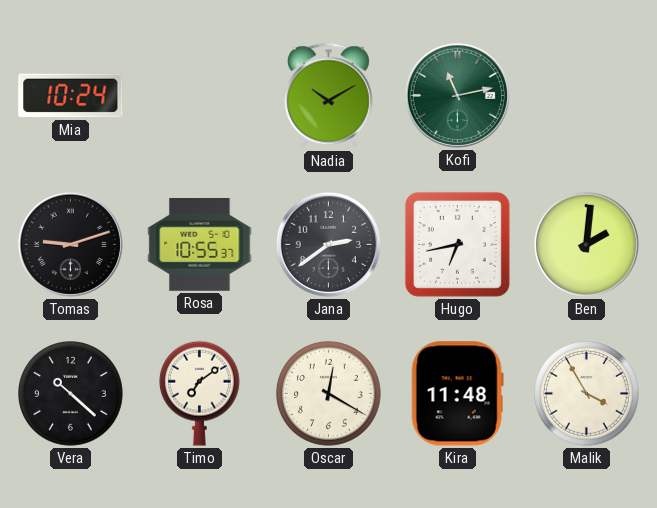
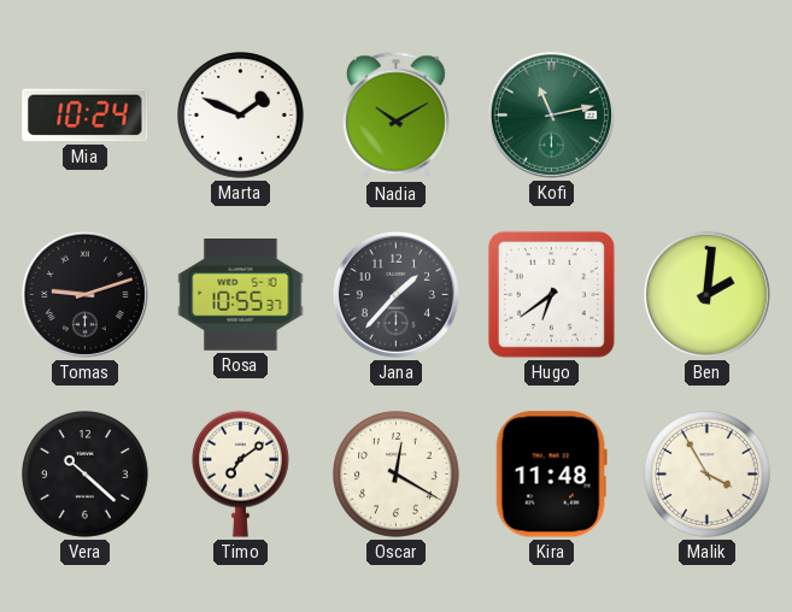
Marta: none -> 1:49
Jana: 2:39 -> 1:37
Hugo: 6:43 -> 6:39
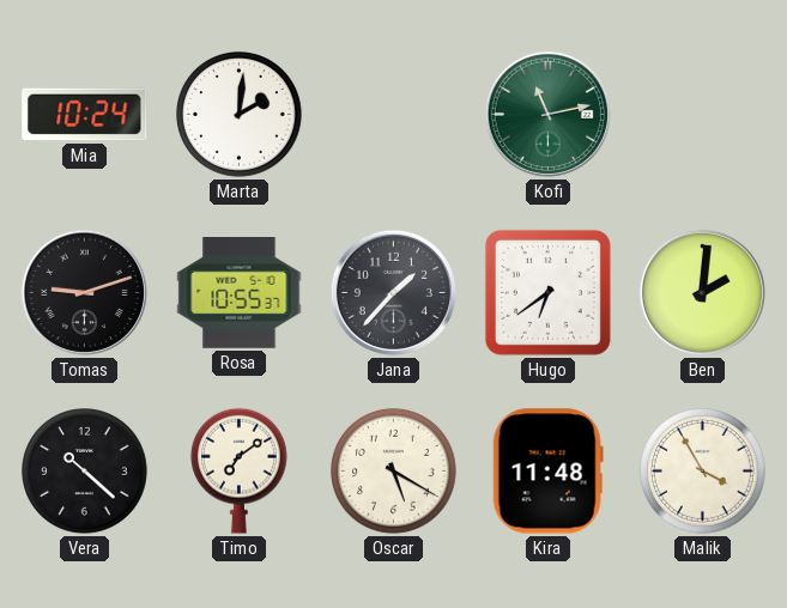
Marta: 1:49 -> 2:01
Nadia: 10:10 -> none
Oscar: 12:20 -> 5:20
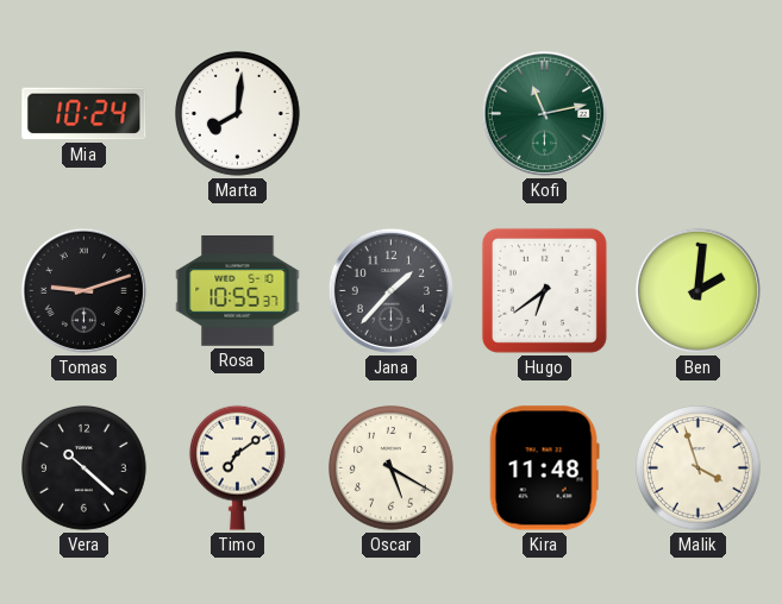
Marta: 2:01 -> 8:01
Malik: 3:55 -> 3:57
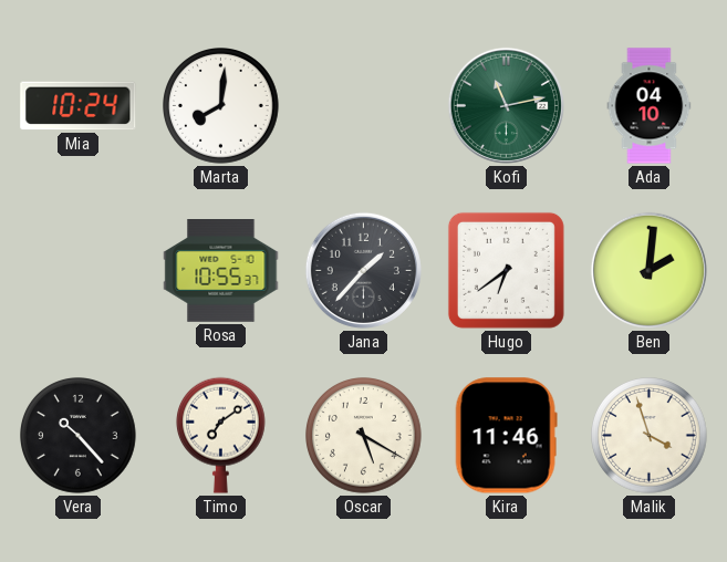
Ada: none -> 04:10
Tomas: 9:12 -> none
Vera: 10:22 -> 10:23
Kira: 11:48 -> 11:46
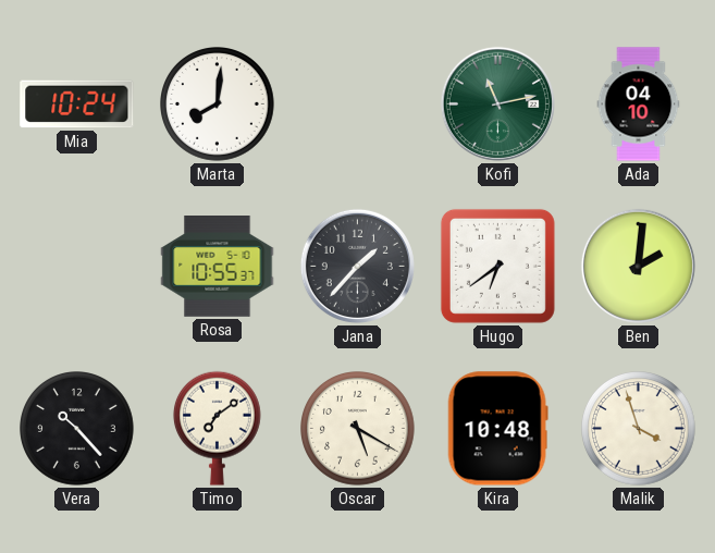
Kira: 11:46 -> 10:48
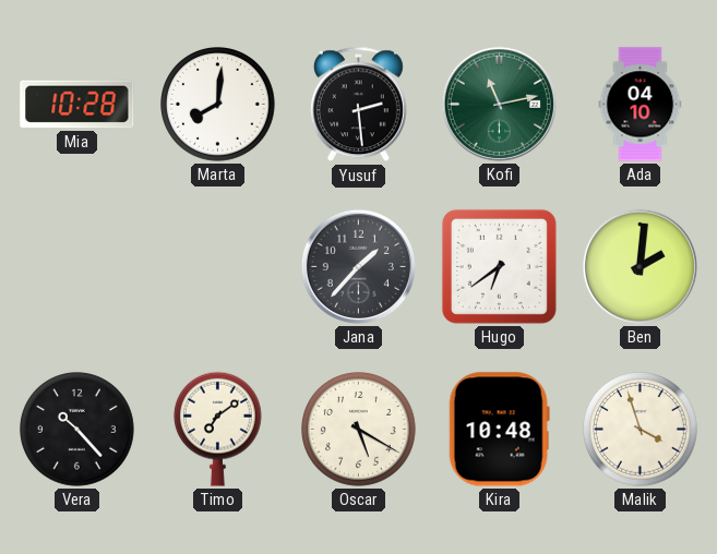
Mia: 10:24 -> 10:28
Yusuf: none -> 2:29
Rosa: 10:55 -> none
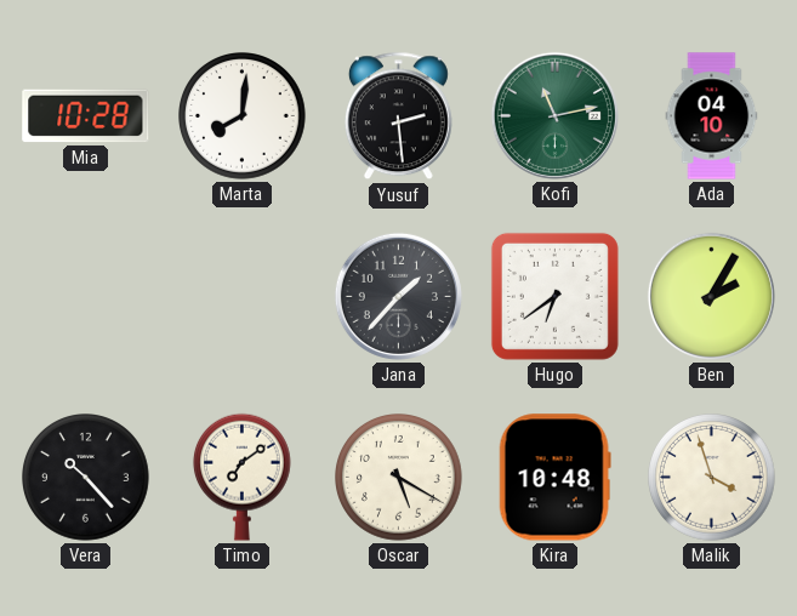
Ben: 2:01 -> 2:05
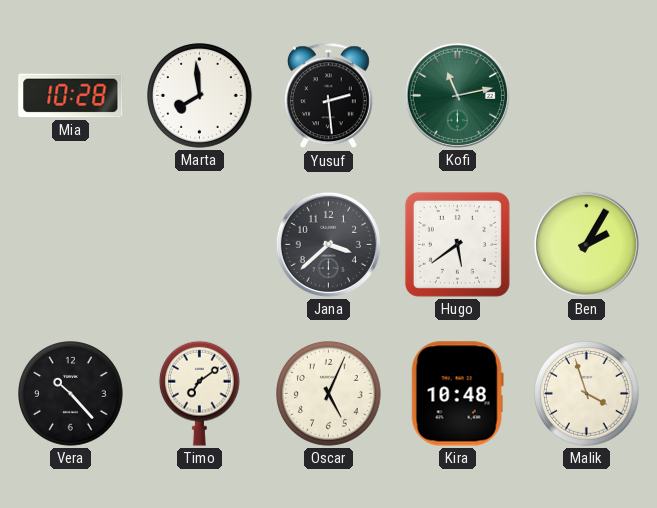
Marta: 8:01 -> 7:59
Ada: 04:10 -> none
Jana: 1:37 -> 3:38
Hugo: 6:39 -> 5:39
Oscar: 5:20 -> 5:04
